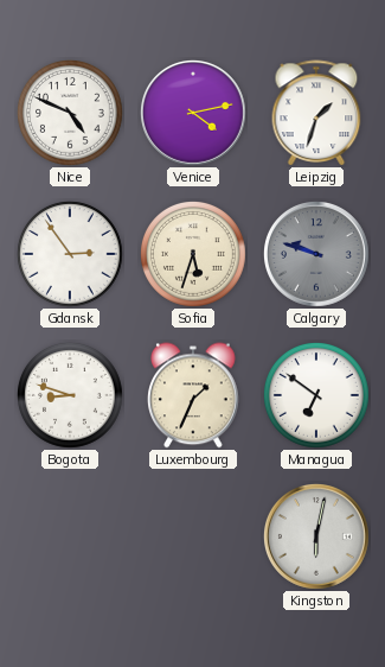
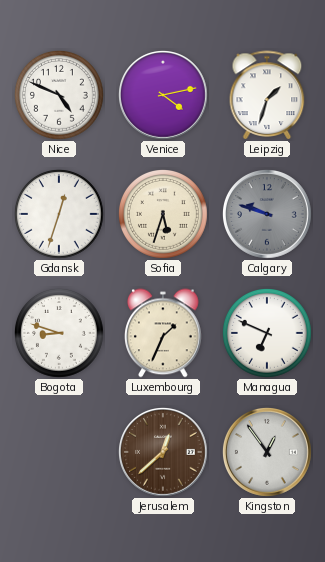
Gdansk: 2:54 -> 12:33
Managua: 6:51 -> 6:49
Jerusalem: none -> 12:38
Kingston: 6:02 -> 12:54
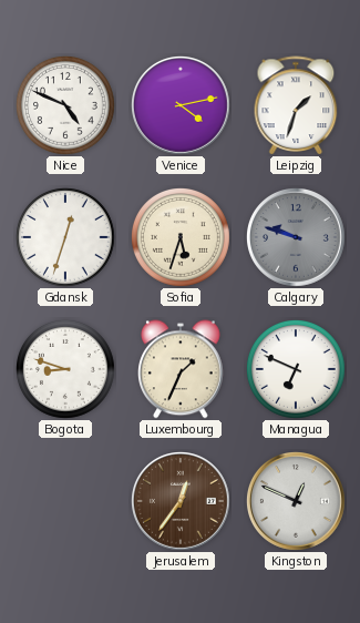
Jerusalem: 12:38 -> 12:36
Kingston: 12:54 -> 12:49
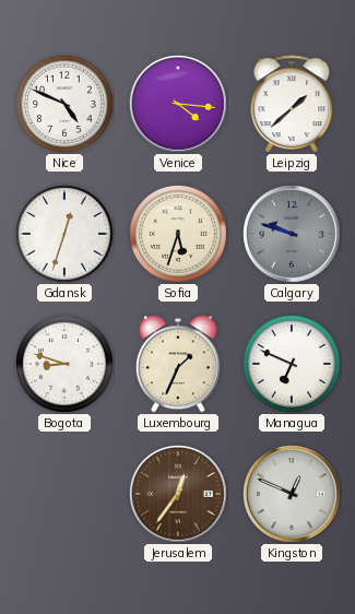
Venice: 4:13 -> 4:16
Leipzig: 1:33 -> 1:38
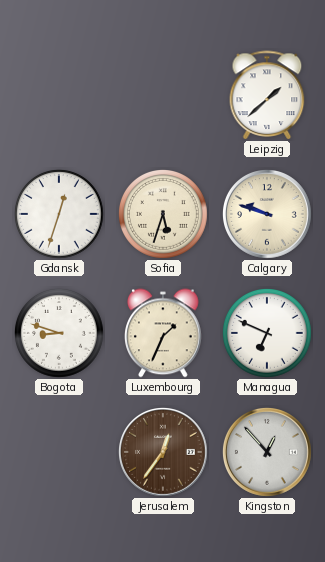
Nice: 4:49 -> none
Venice: 4:16 -> none
Calgary dial: grey -> cream
Kingston: 12:49 -> 12:53
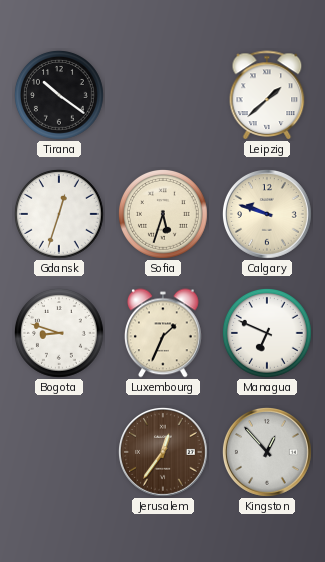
Tirana: none -> 10:21
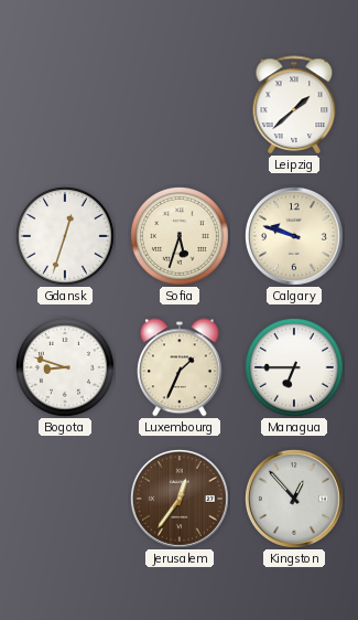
Tirana: 10:21 -> none
Managua: 6:49 -> 6:45
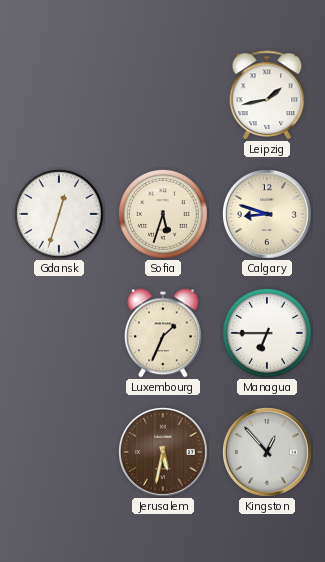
Leipzig: 1:38 -> 1:43
Calgary: 9:48 -> 8:48
Bogota: 8:48 -> none
Jerusalem: 12:36 -> 5:32
